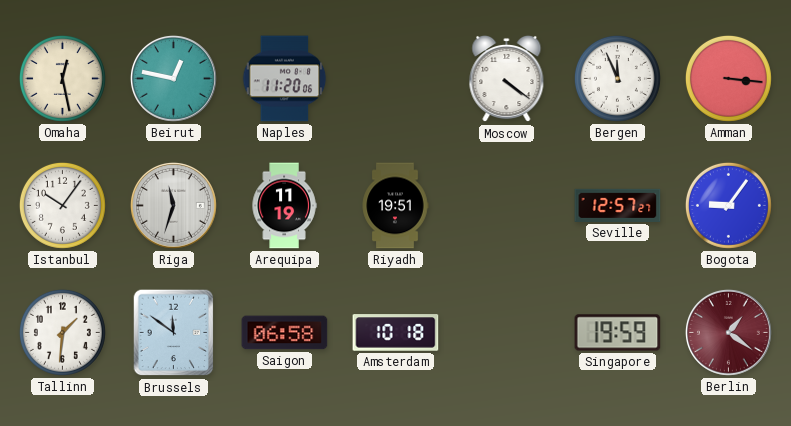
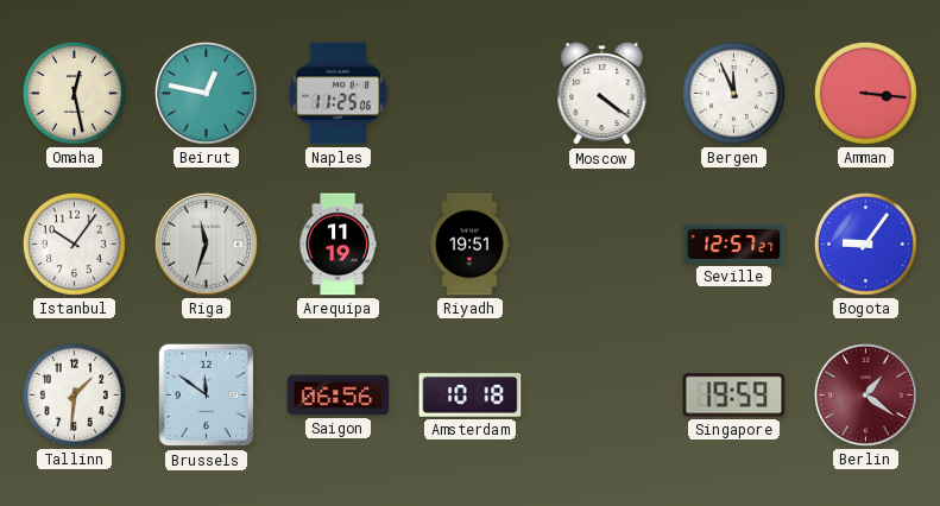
Naples: 11:20 -> 11:25
Saigon: 06:58 -> 06:56
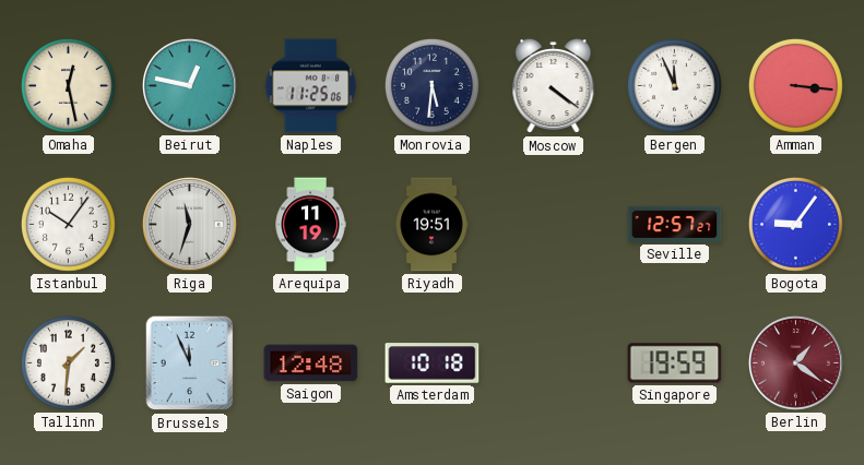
Monrovia: none -> 5:31
Brussels: 11:51 -> 11:56
Saigon: 06:56 -> 12:48
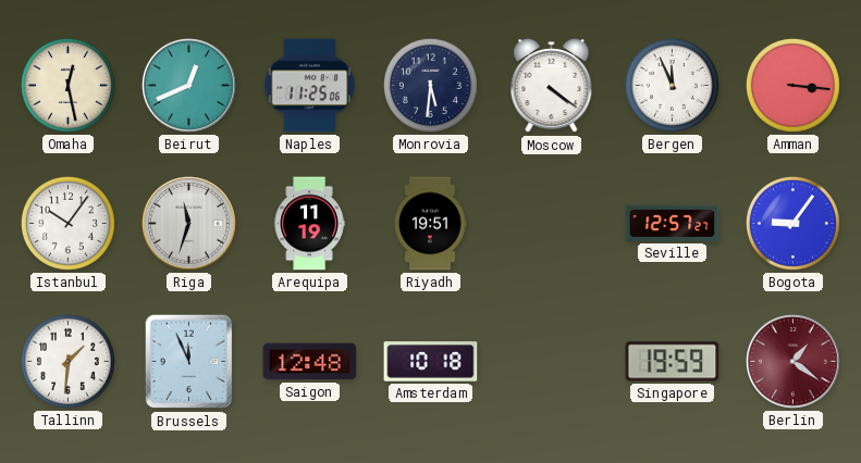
Beirut: 12:47 -> 12:41
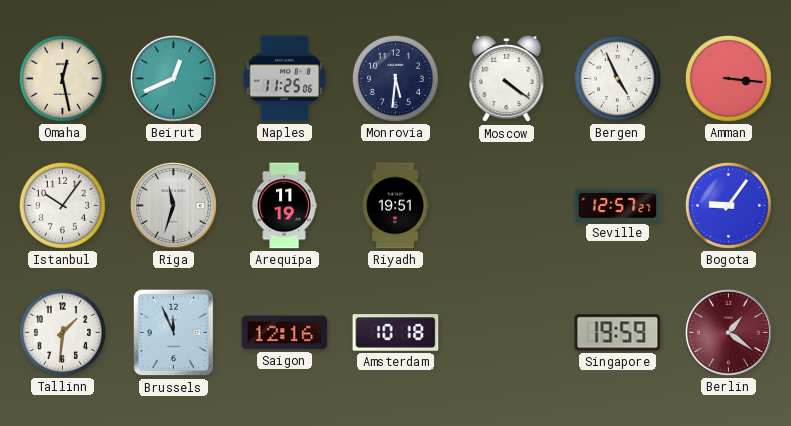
Bergen: 11:56 -> 4:56
Saigon: 12:48 -> 12:16
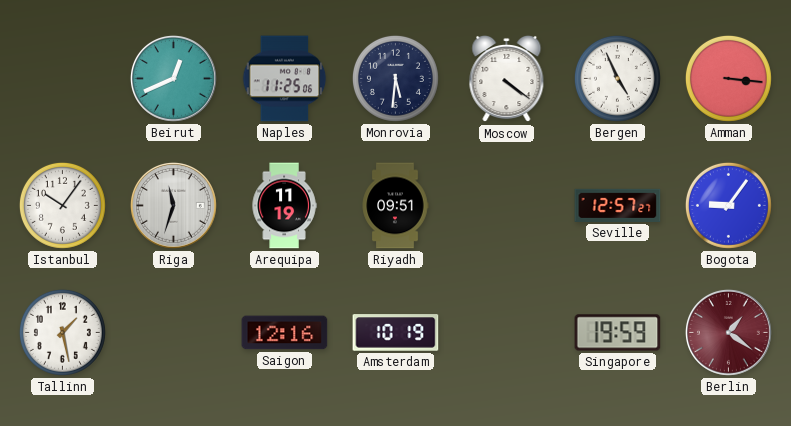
Omaha: 12:28 -> none
Riyadh: 19:51 -> 09:51
Tallinn: 1:31 -> 1:28
Brussels: 11:56 -> none
Amsterdam: 10:18 -> 10:19
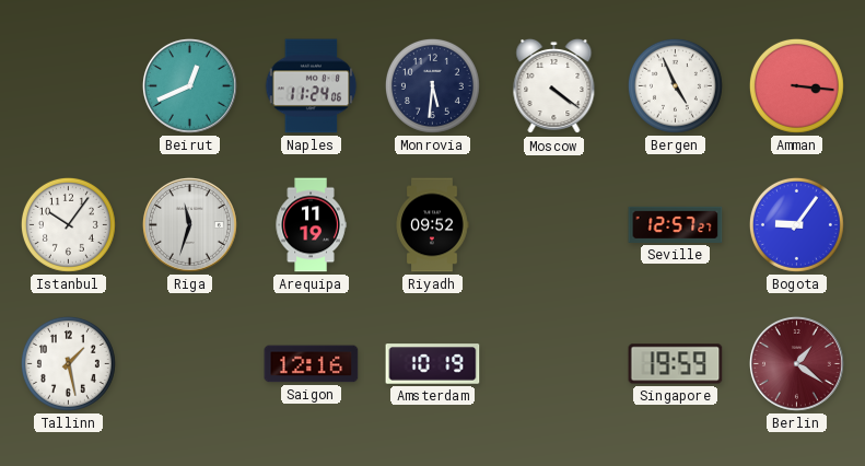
Naples: 11:25 -> 11:24
Riyadh: 09:51 -> 09:52
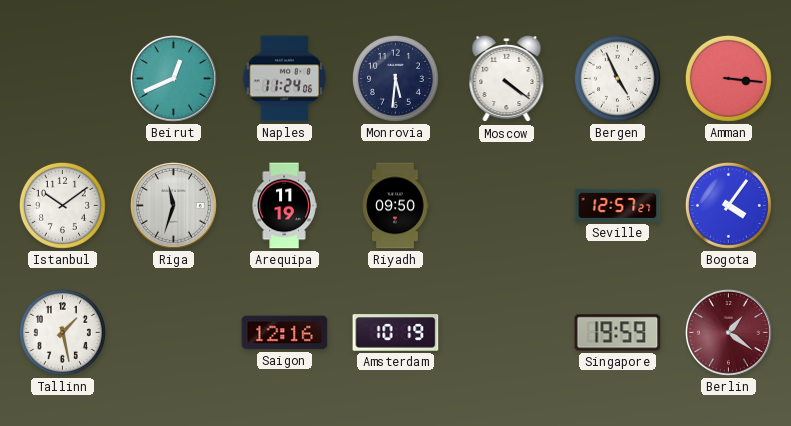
Istanbul: 10:06 -> 10:09
Riyadh: 09:52 -> 09:50
Bogota: 9:06 -> 4:06
